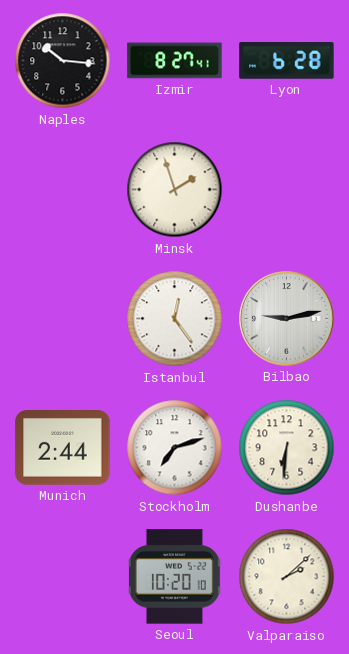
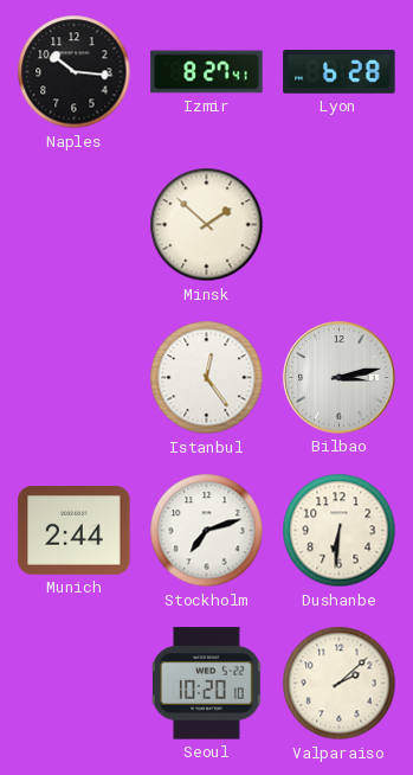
Minsk: 1:57 -> 1:52
Bilbao: 9:13 -> 3:13
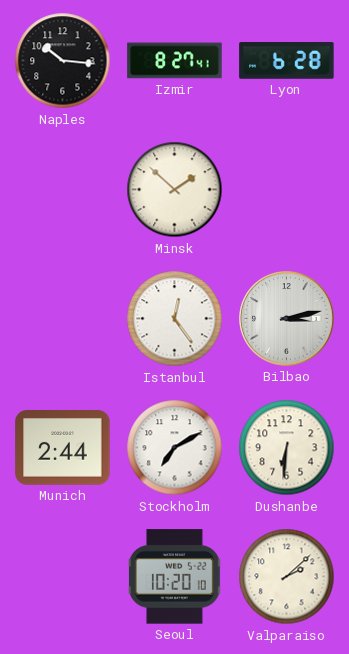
Stockholm: 7:12 -> 7:10
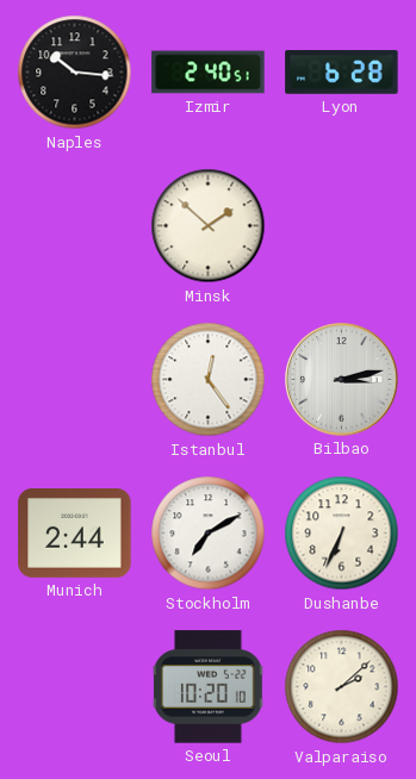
Izmir: 8:27 -> 2:40
Dushanbe: 6:31 -> 6:34
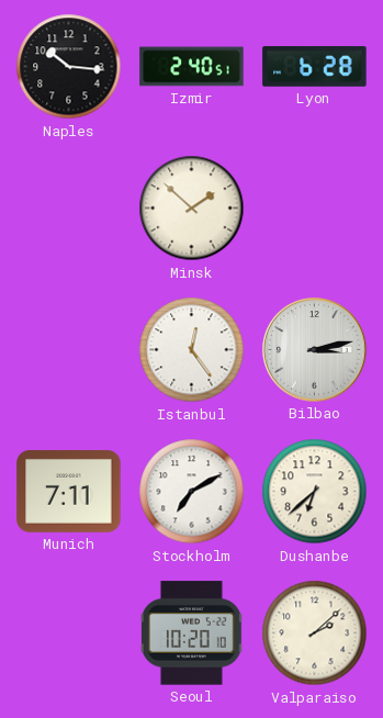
Munich: 2:44 -> 7:11
Dushanbe: 6:34 -> 6:38
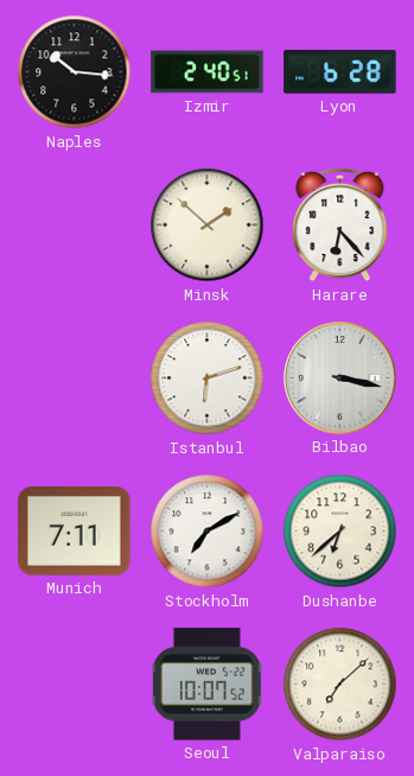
Harare: none -> 6:23
Istanbul: 12:24 -> 6:12
Bilbao: 3:13 -> 3:17
Seoul: 10:20 -> 10:07
Valparaiso: 2:08 -> 7:08
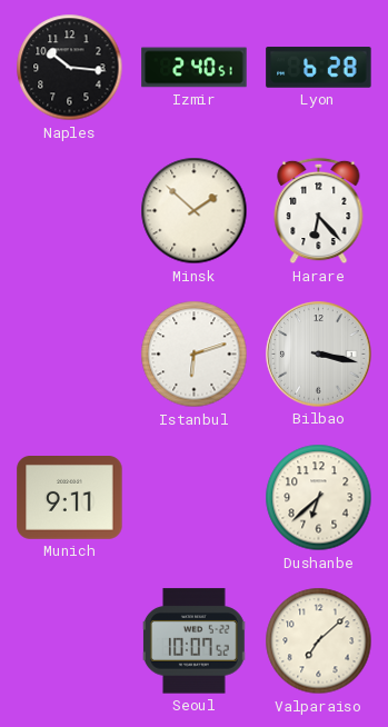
Munich: 7:11 -> 9:11
Stockholm: 7:10 -> none
